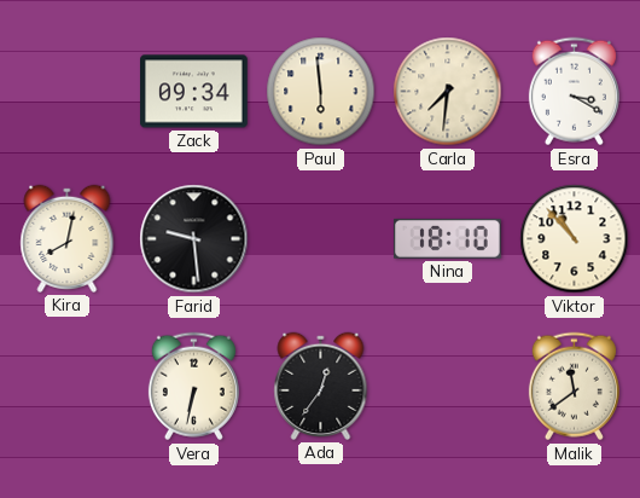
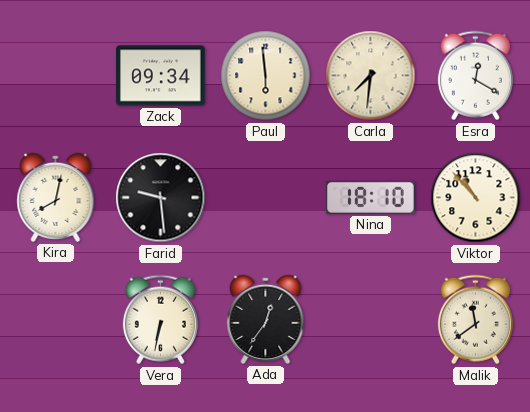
Esra: 3:20 -> 12:20
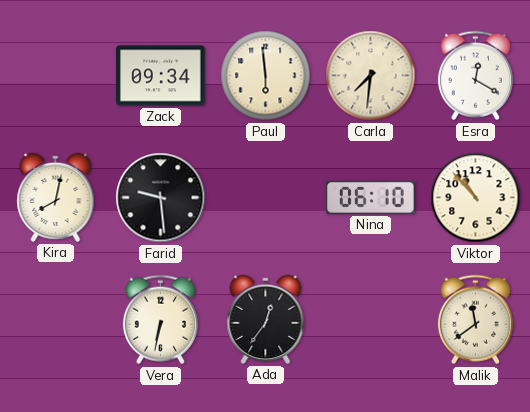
Nina: 18:10 -> 06:10
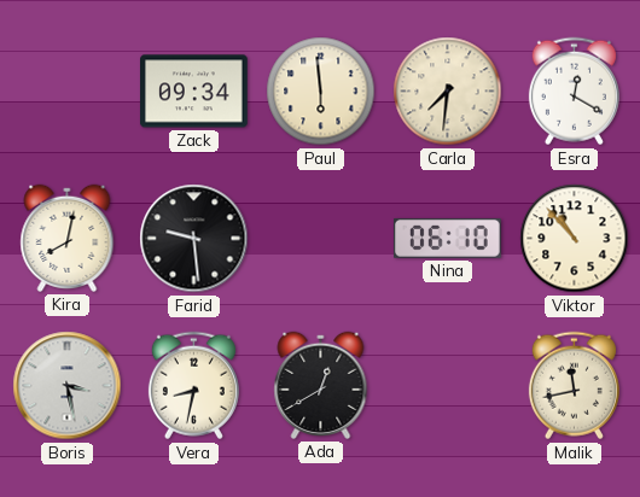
Boris: none -> 3:28
Vera: 6:32 -> 8:32
Ada: 12:36 -> 12:40
Malik: 11:39 -> 11:43
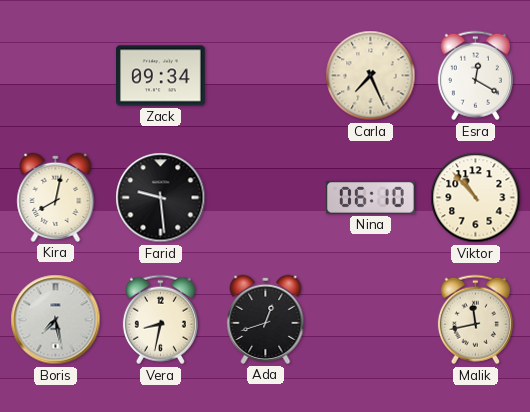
Paul: 5:59 -> none
Carla: 7:31 -> 7:26
Boris: 3:28 -> 7:28
Ada: 12:40 -> 12:42
